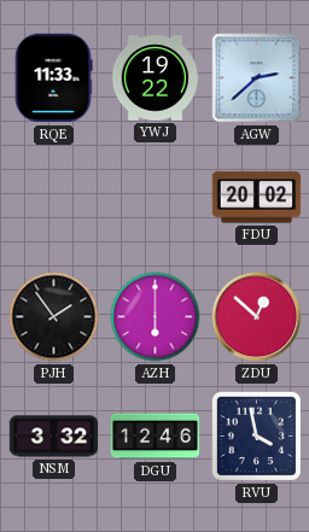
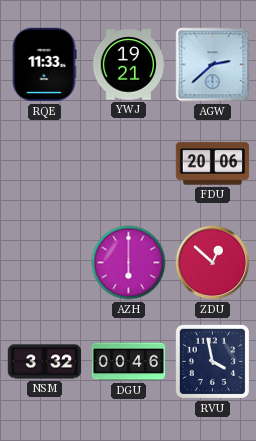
YWJ: 19:22 -> 19:21
FDU: 20:02 -> 20:06
PJH: 1:54 -> none
DGU: 12:46 -> 00:46
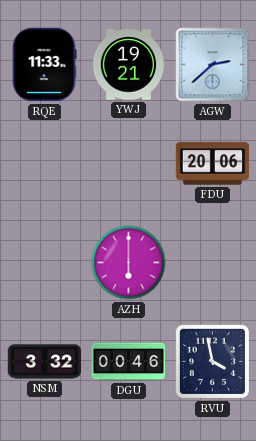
ZDU: 12:52 -> none
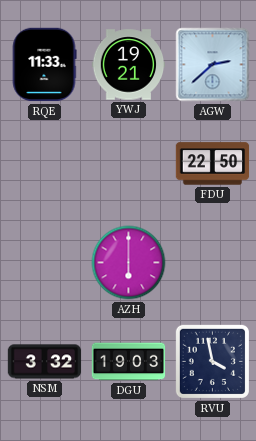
FDU: 20:06 -> 22:50
DGU: 00:46 -> 19:03
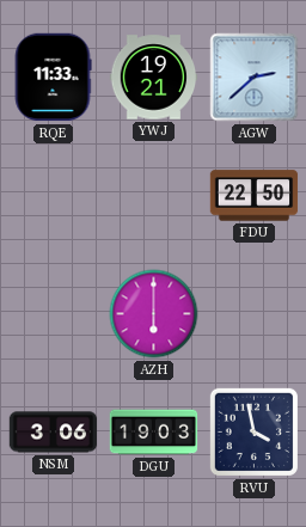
NSM: 3:32 -> 3:06
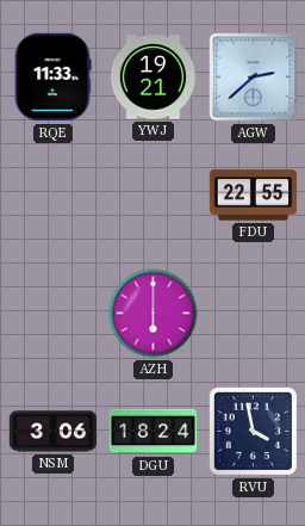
FDU: 22:50 -> 22:55
DGU: 19:03 -> 18:24
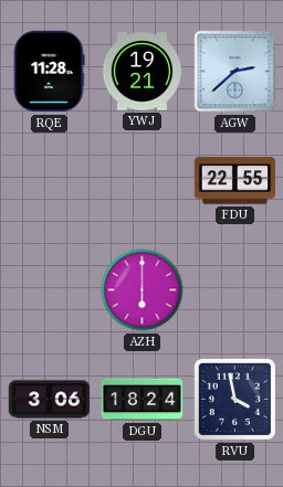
RQE: 11:33 -> 11:28
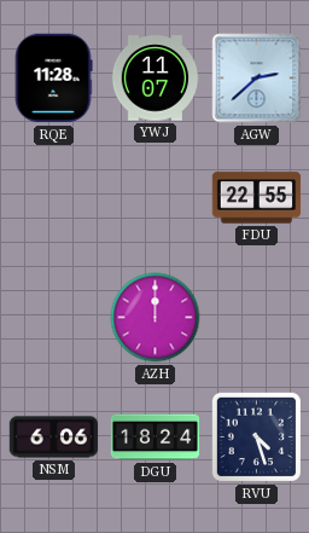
YWJ: 19:21 -> 11:07
AZH: 6:00 -> 12:00
NSM: 3:06 -> 6:06
RVU: 3:58 -> 4:27
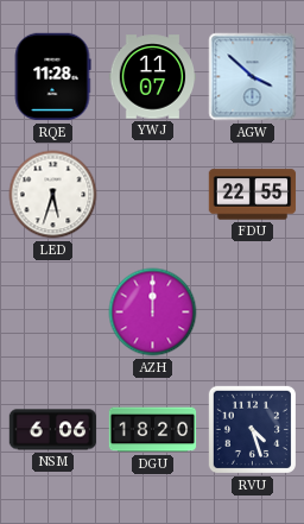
AGW: 2:38 -> 3:52
LED: none -> 5:33
DGU: 18:24 -> 18:20
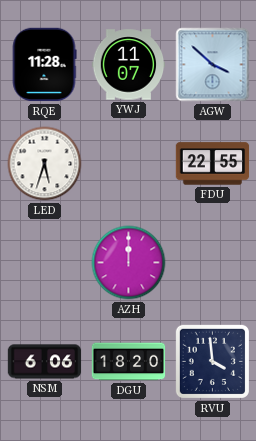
RVU: 4:27 -> 3:59
